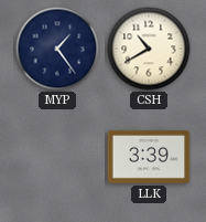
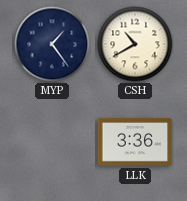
LLK: 3:39 -> 3:36
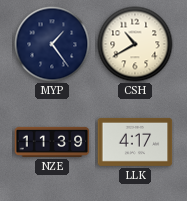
NZE: none -> 11:39
LLK: 3:36 -> 4:17
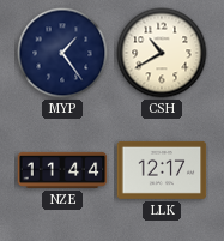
NZE: 11:39 -> 11:44
LLK: 4:17 -> 12:17
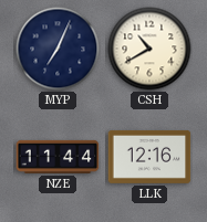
MYP: 1:24 -> 7:04
LLK: 12:17 -> 12:16
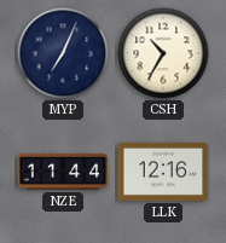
CSH: 10:40 -> 10:35
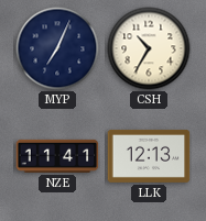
NZE: 11:44 -> 11:41
LLK: 12:16 -> 12:13
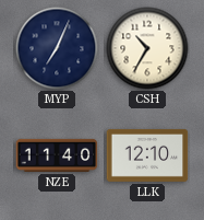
NZE: 11:41 -> 11:40
LLK: 12:13 -> 12:10
